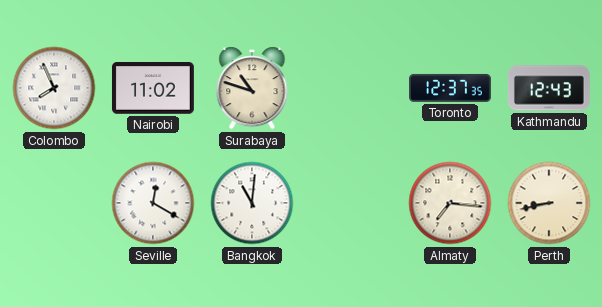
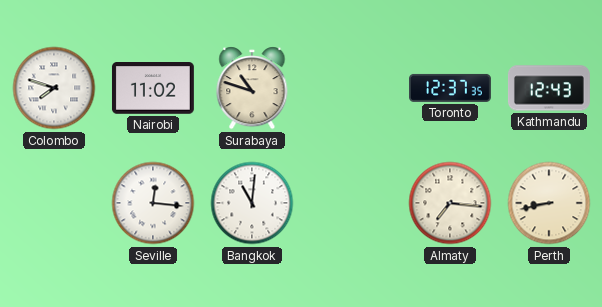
Colombo: 7:56 -> 7:48
Seville: 12:20 -> 12:16
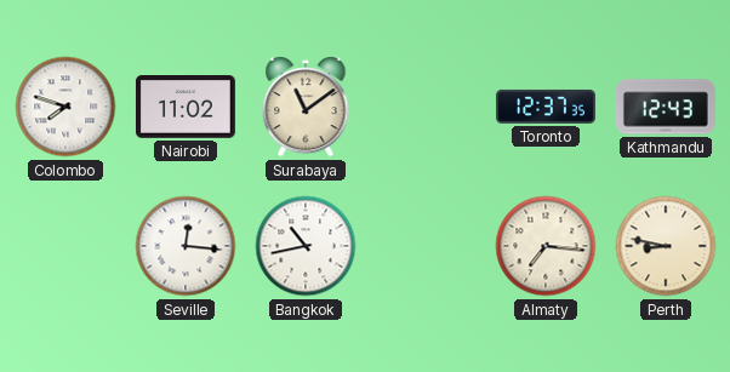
Surabaya: 10:48 -> 11:09
Bangkok: 11:01 -> 10:43
Perth: 8:43 -> 8:47
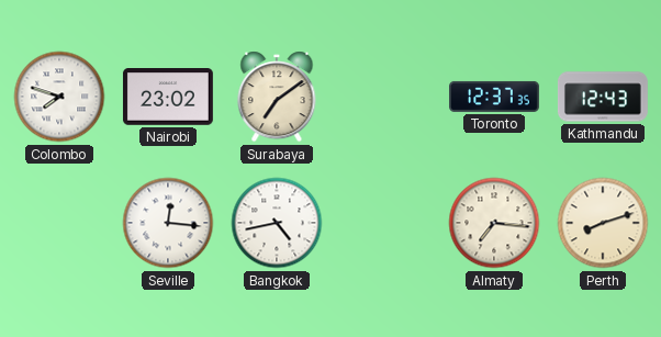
Nairobi: 11:02 -> 23:02
Surabaya: 11:09 -> 7:09
Bangkok: 10:43 -> 4:43
Perth: 8:47 -> 8:12
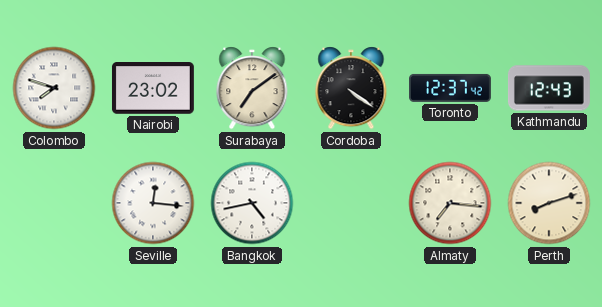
Cordoba: none -> 4:21
Toronto: 12:37:35 -> 12:37:42
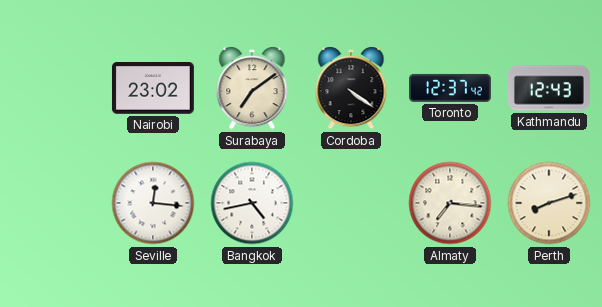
Colombo: 7:48 -> none
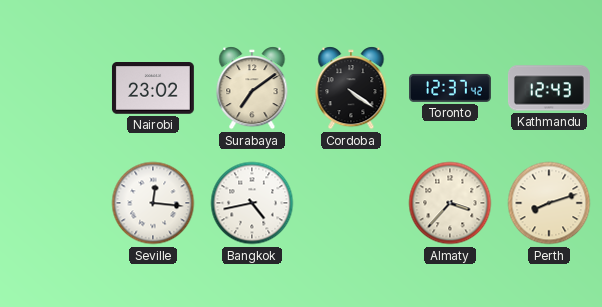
Almaty: 7:16 -> 3:37
